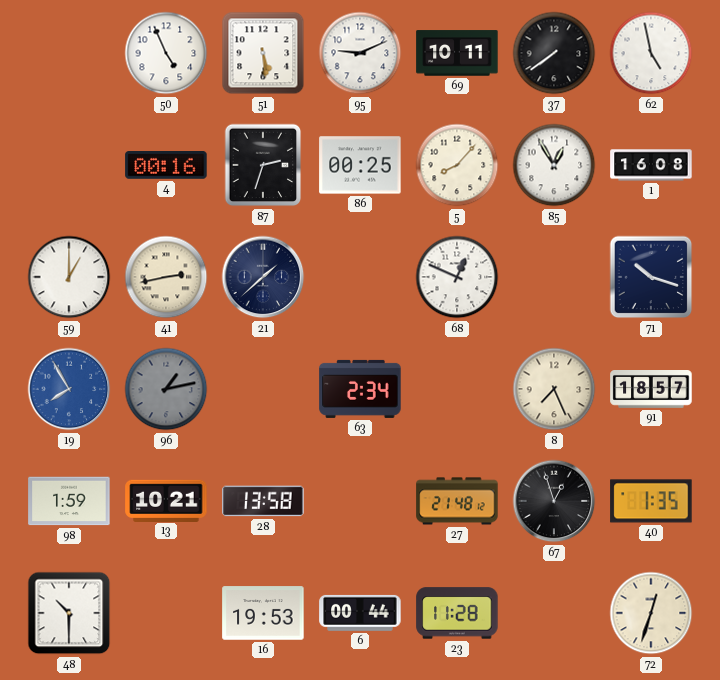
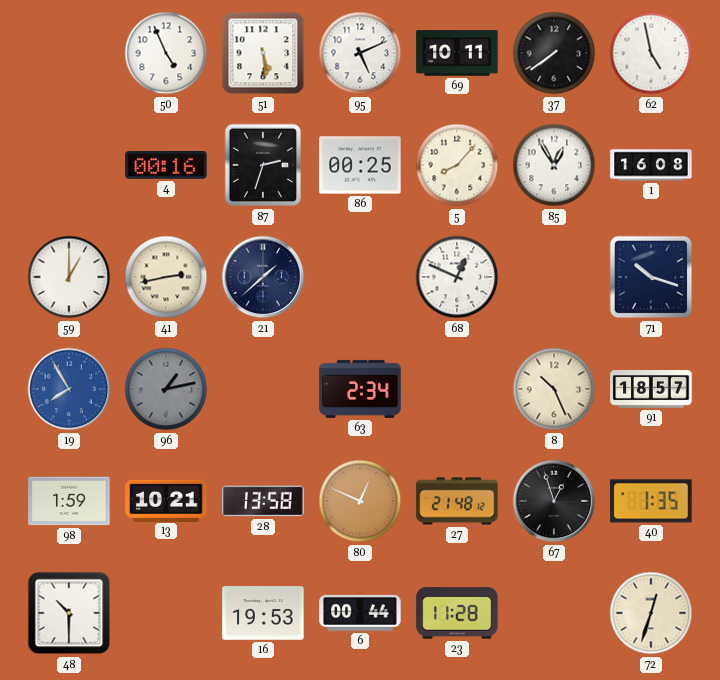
95: 9:11 -> 5:11
8: 7:26 -> 10:26
80: none -> 12:49
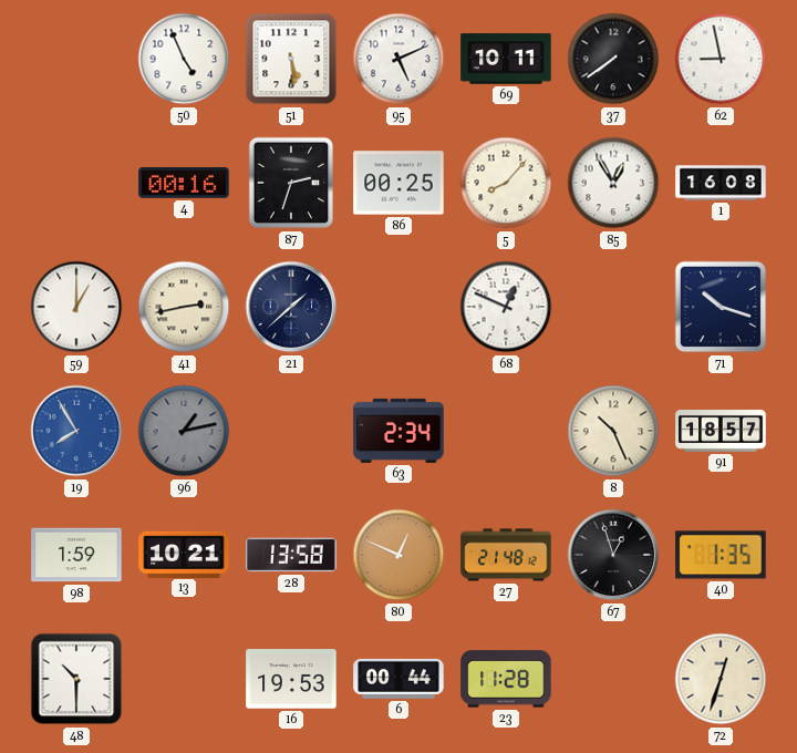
62: 4:58 -> 8:58
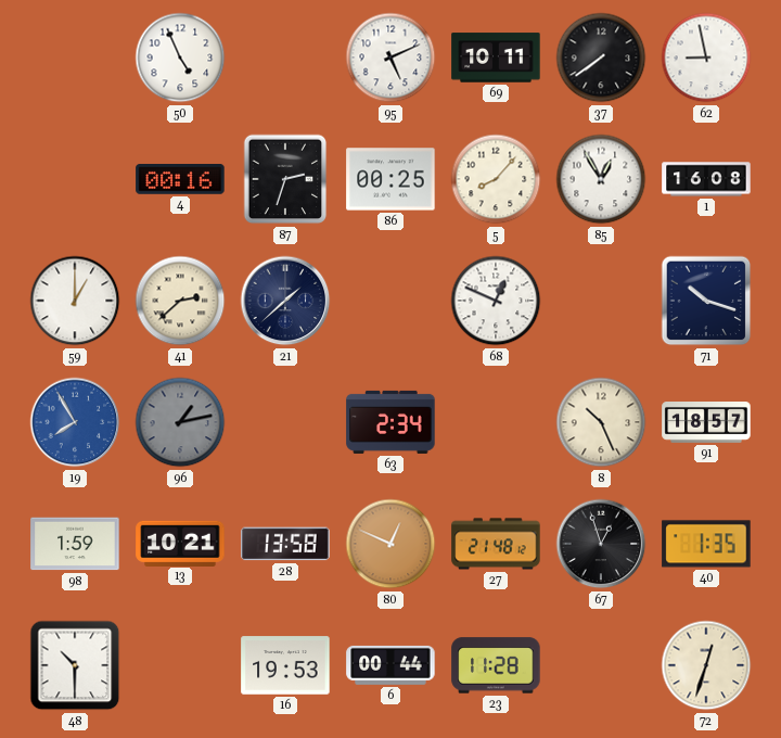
51: 5:29 -> none
41: 2:43 -> 2:38
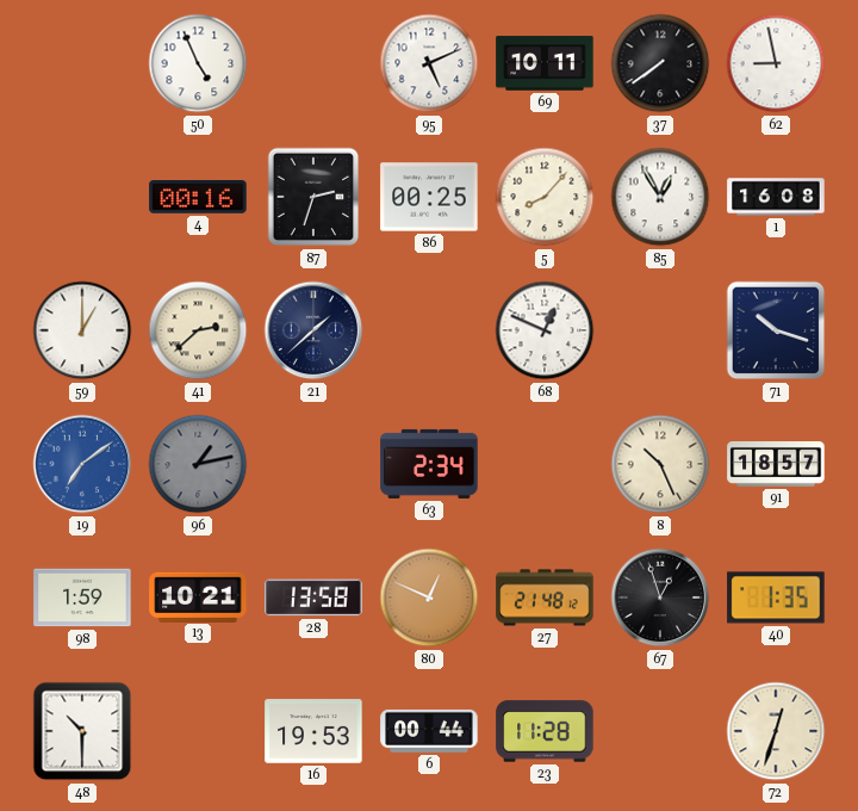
19: 7:55 -> 7:09
